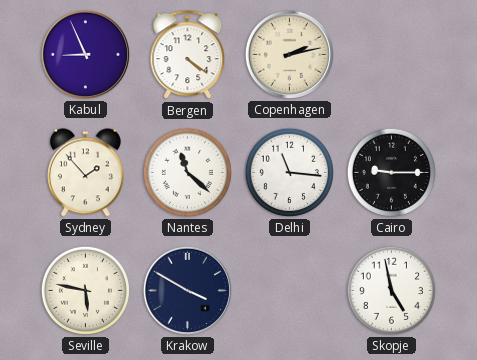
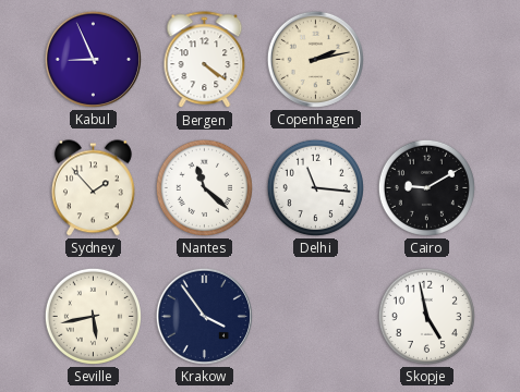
Cairo: 9:15 -> 9:10
Seville: 5:47 -> 5:43
Krakow: 3:50 -> 3:54
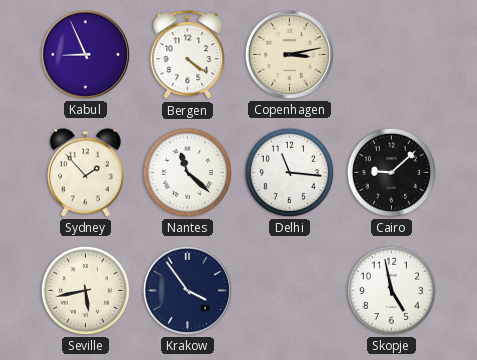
Copenhagen: 2:13 -> 3:13
Cairo: 9:10 -> 9:08
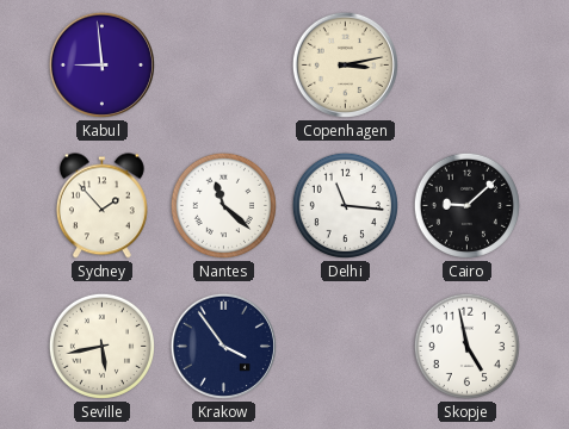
Kabul: 8:56 -> 8:59
Bergen: 4:21 -> none
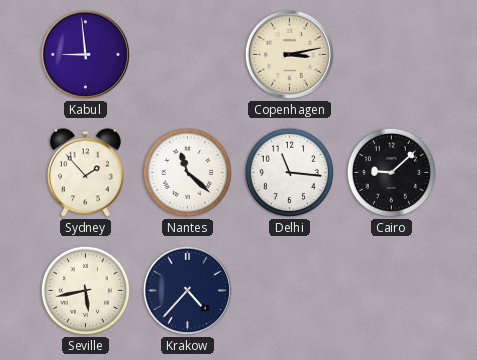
Krakow: 3:54 -> 4:37
Skopje: 4:58 -> none
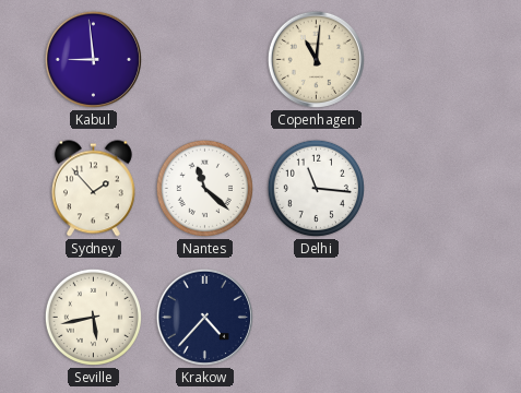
Copenhagen: 3:13 -> 11:01
Cairo: 9:08 -> none
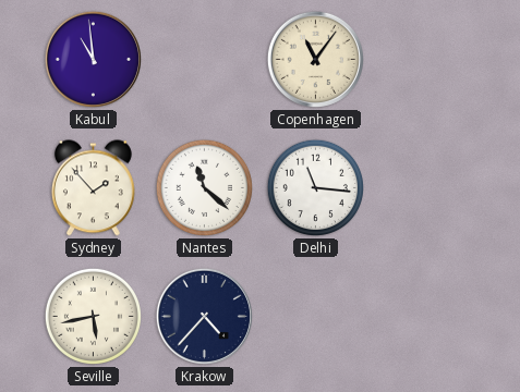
Kabul: 8:59 -> 10:59
Copenhagen: 11:01 -> 11:06
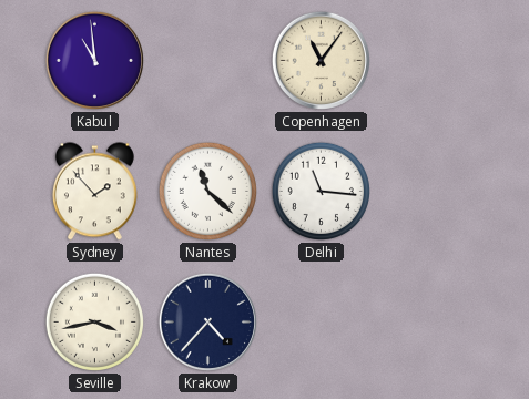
Seville: 5:43 -> 3:43
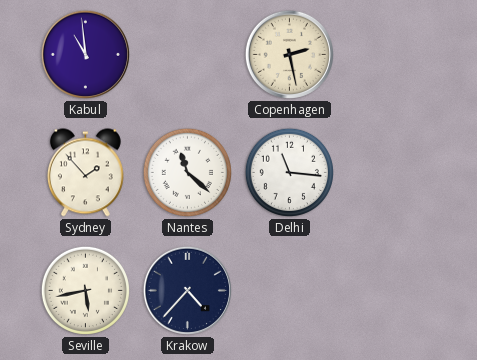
Copenhagen: 11:06 -> 2:28
Seville: 3:43 -> 5:43
